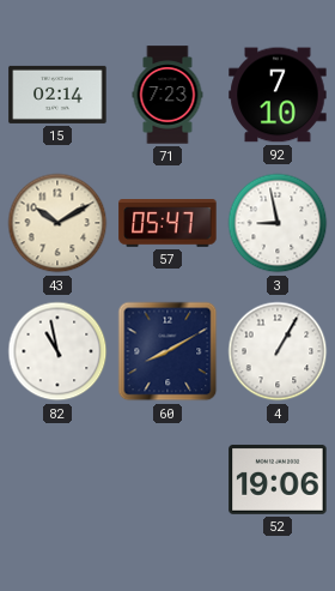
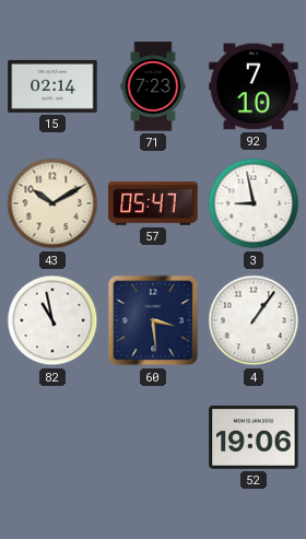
60: 8:10 -> 3:29
4: 1:05 -> 1:06
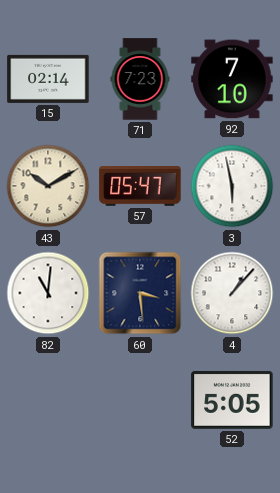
3: 8:58 -> 5:58
82: 10:58 -> 11:01
4: 1:06 -> 1:07
52: 19:06 -> 5:05
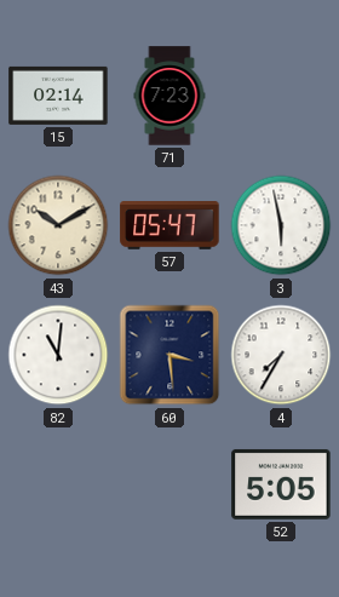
92: 7:10 -> none
4: 1:07 -> 7:35
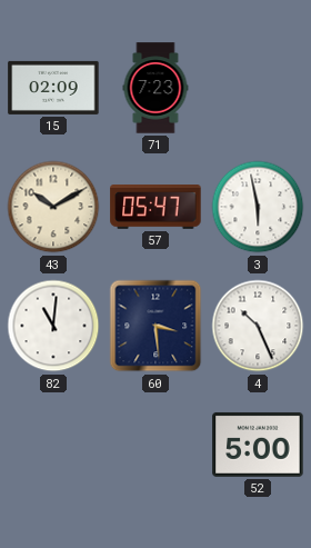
15: 02:14 -> 02:09
4: 7:35 -> 10:26
52: 5:05 -> 5:00
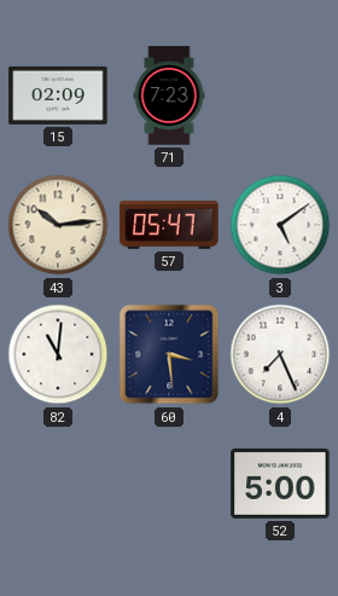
43: 10:10 -> 10:14
3: 5:58 -> 5:09
4: 10:26 -> 7:26
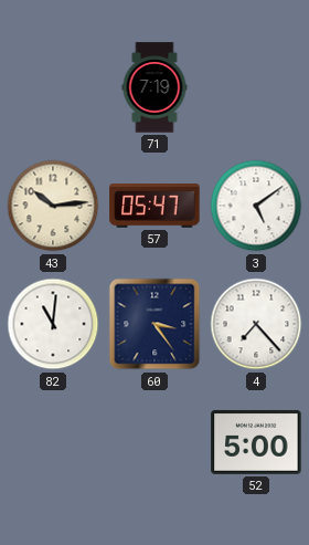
15: 02:09 -> none
71: 7:23 -> 7:19
60: 3:29 -> 3:24
4: 7:26 -> 7:23
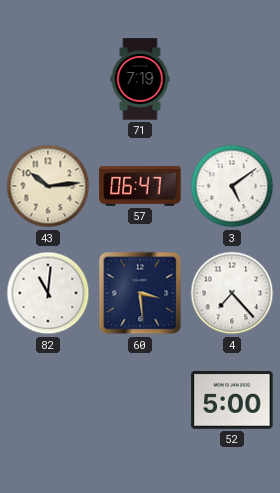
57: 05:47 -> 06:47
60: 3:24 -> 3:29
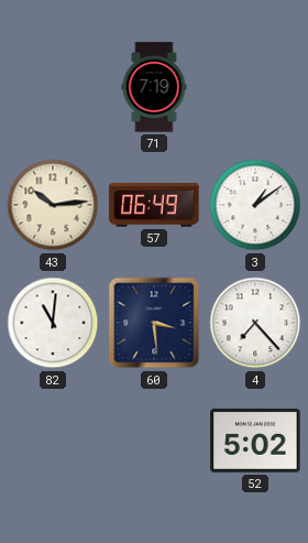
57: 06:47 -> 06:49
3: 5:09 -> 1:09
52: 5:00 -> 5:02
